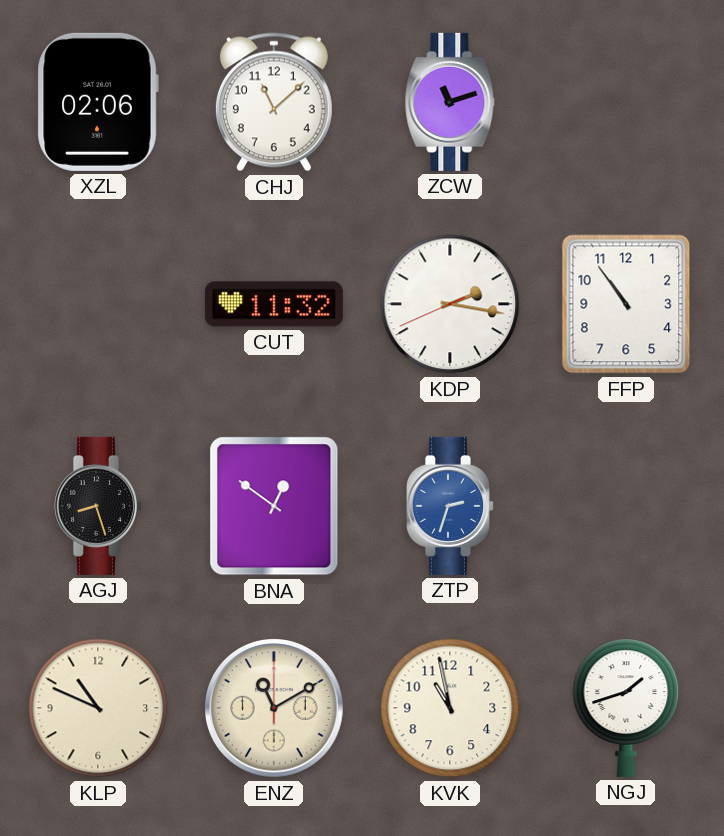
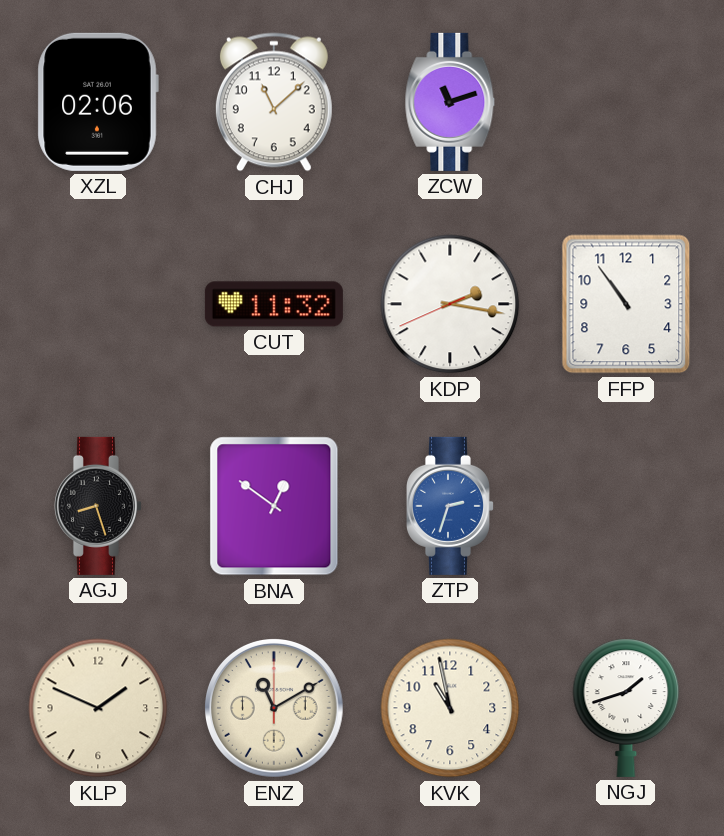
KLP: 10:49 -> 1:49
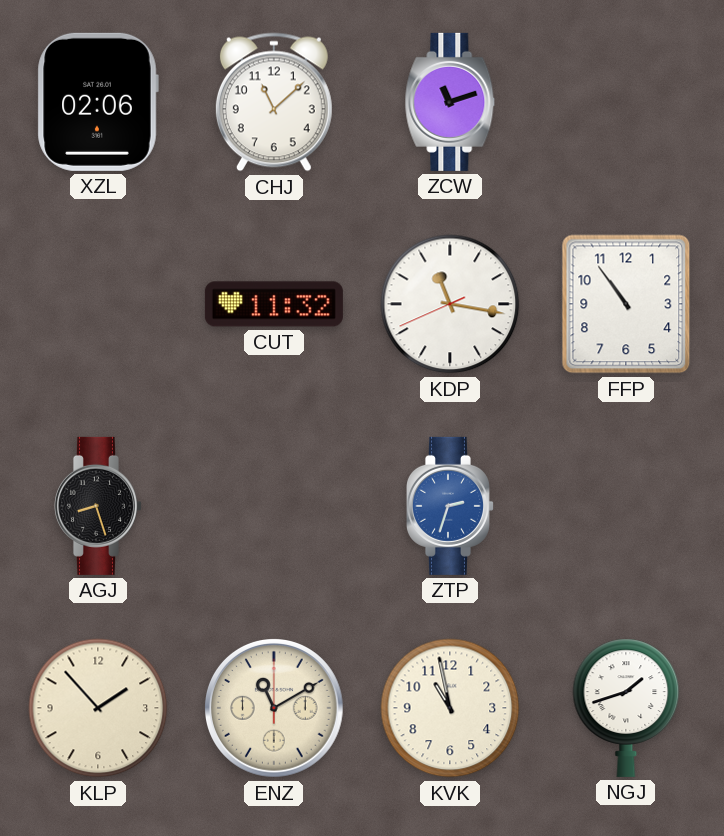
KDP: 2:16 -> 11:16
BNA: 12:51 -> none
KLP: 1:49 -> 1:53
